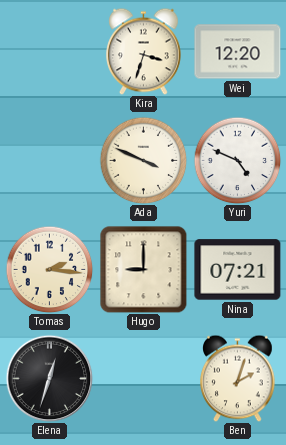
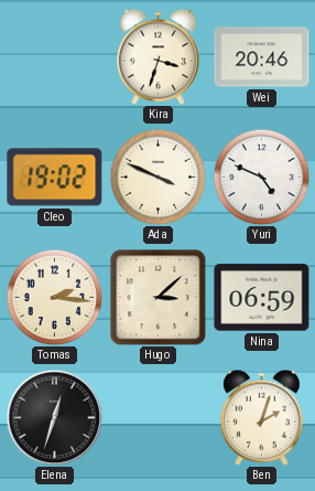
Wei: 12:20 -> 20:46
Cleo: none -> 19:02
Hugo: 9:00 -> 3:08
Nina: 07:21 -> 06:59
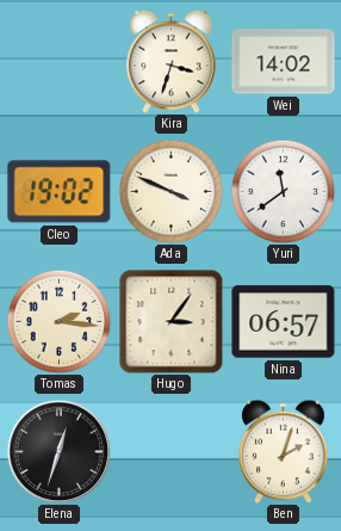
Wei: 20:46 -> 14:02
Yuri: 4:49 -> 11:39
Hugo: 3:08 -> 3:06
Nina: 06:59 -> 06:57
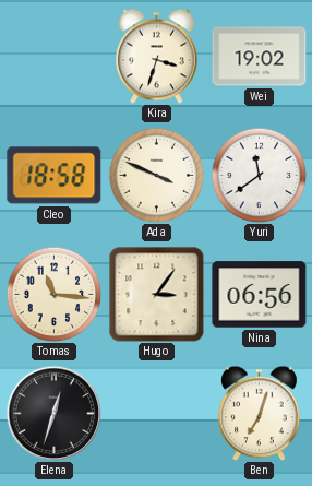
Wei: 14:02 -> 19:02
Cleo: 19:02 -> 18:58
Tomas: 2:16 -> 11:16
Nina: 06:57 -> 06:56
Ben: 2:03 -> 7:03
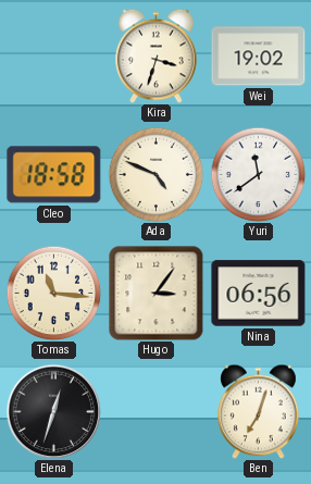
Ada: 3:49 -> 4:49
